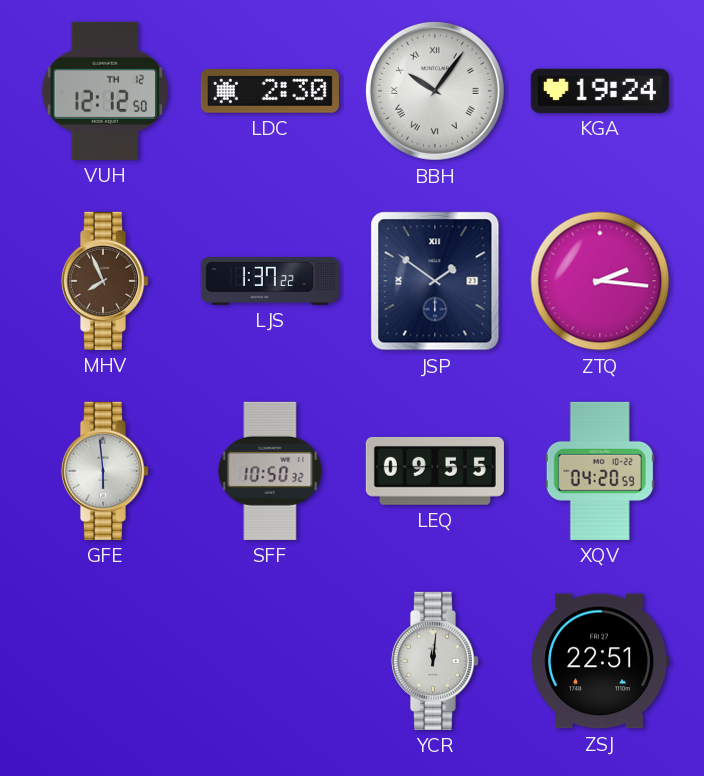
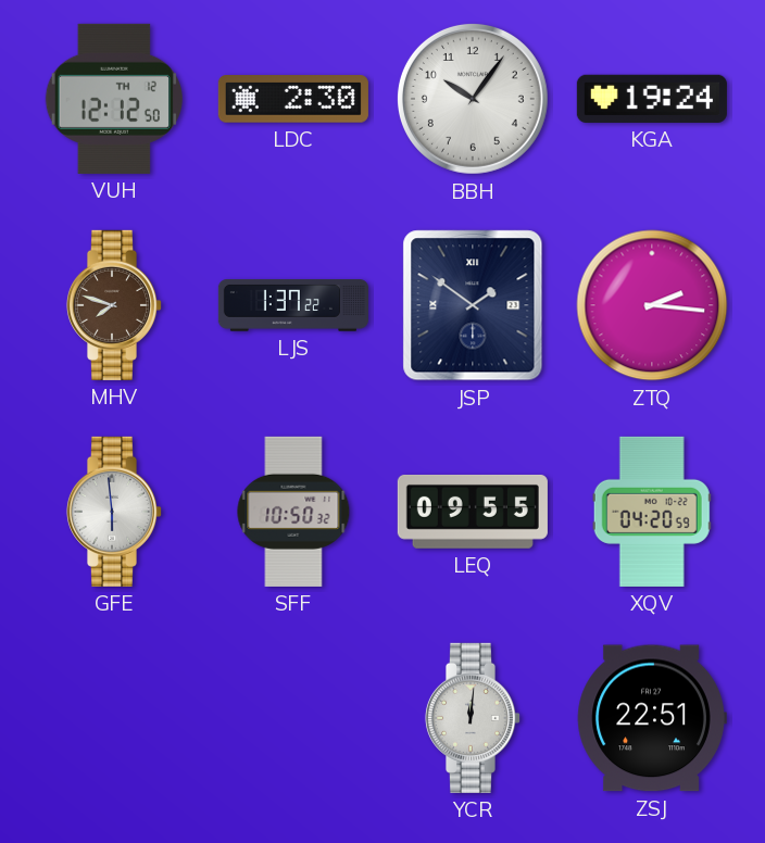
BBH numerals: Roman -> Arabic
MHV: 7:56 -> 7:48
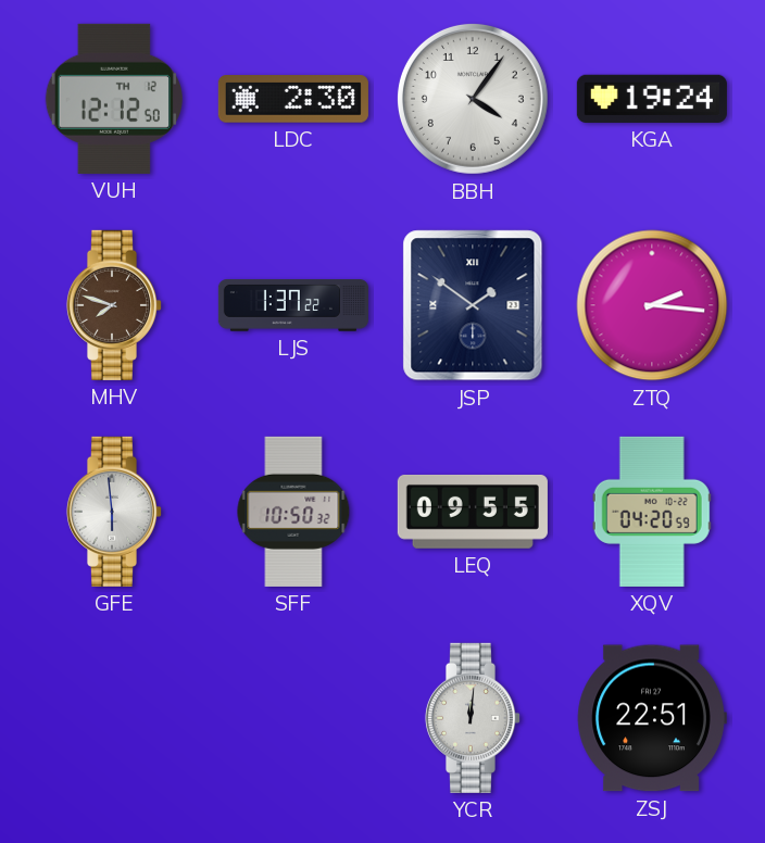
BBH: 10:06 -> 4:06
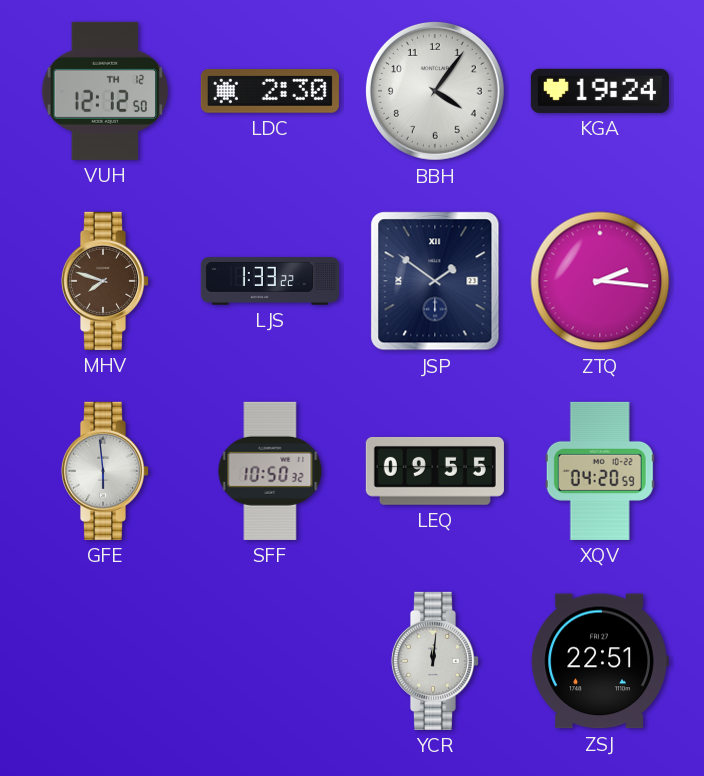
LJS: 1:37 -> 1:33
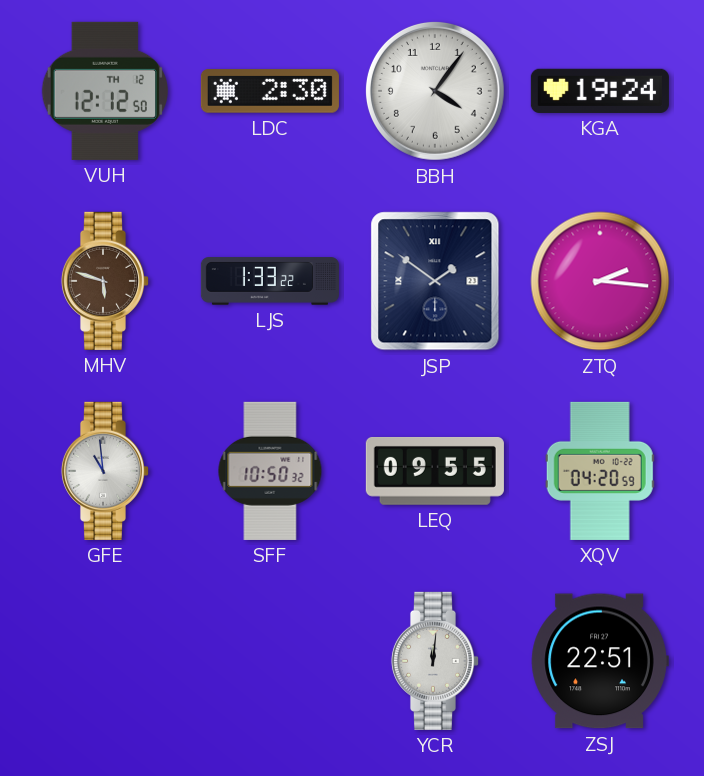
MHV: 7:48 -> 5:48
GFE: 5:59 -> 10:59
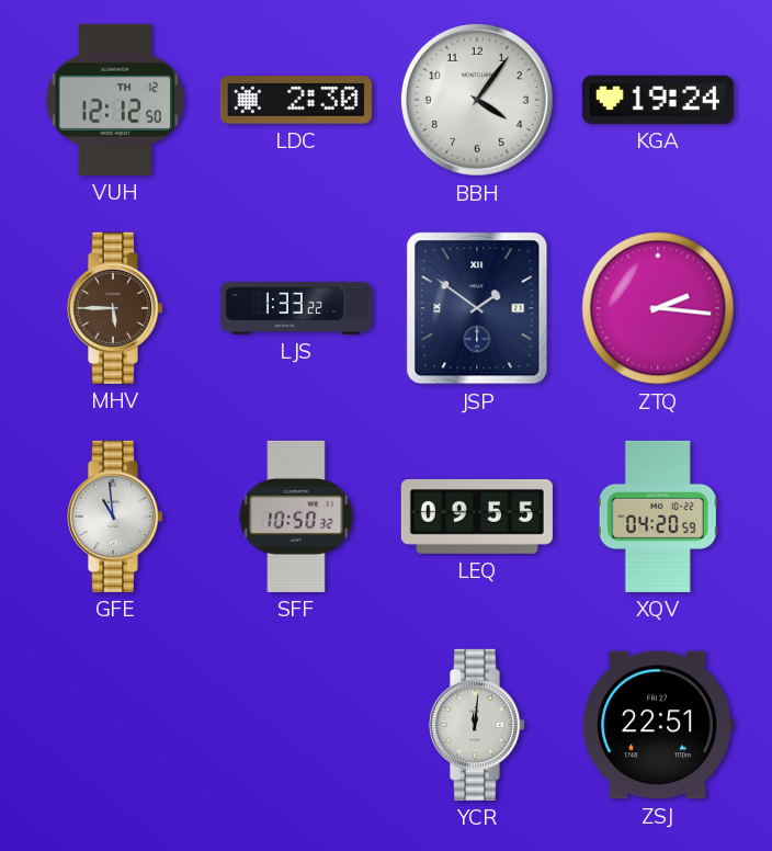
MHV: 5:48 -> 5:45
